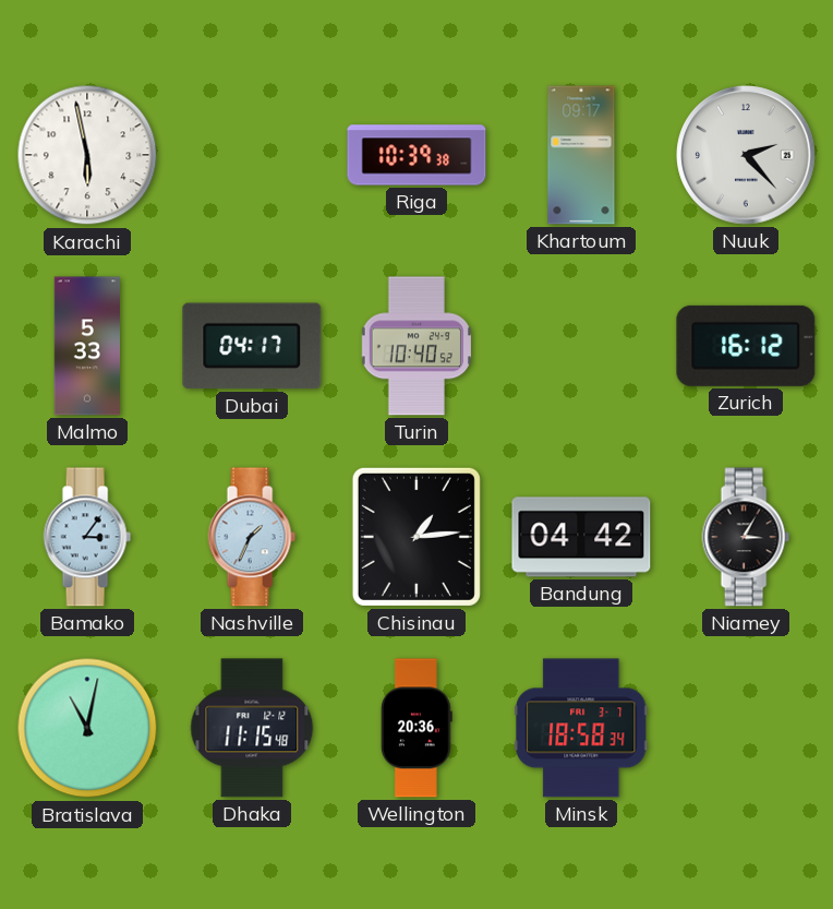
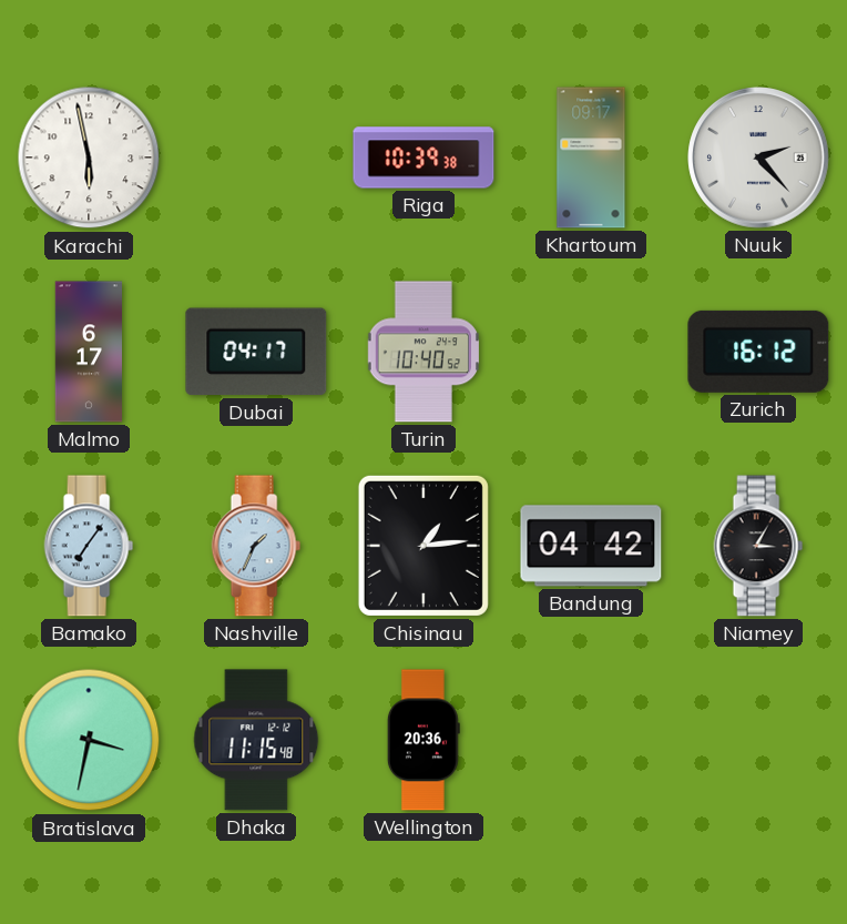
Malmo: 5:33 -> 6:17
Bamako: 3:06 -> 7:06
Bratislava: 11:02 -> 3:32
Minsk: 18:58 -> none
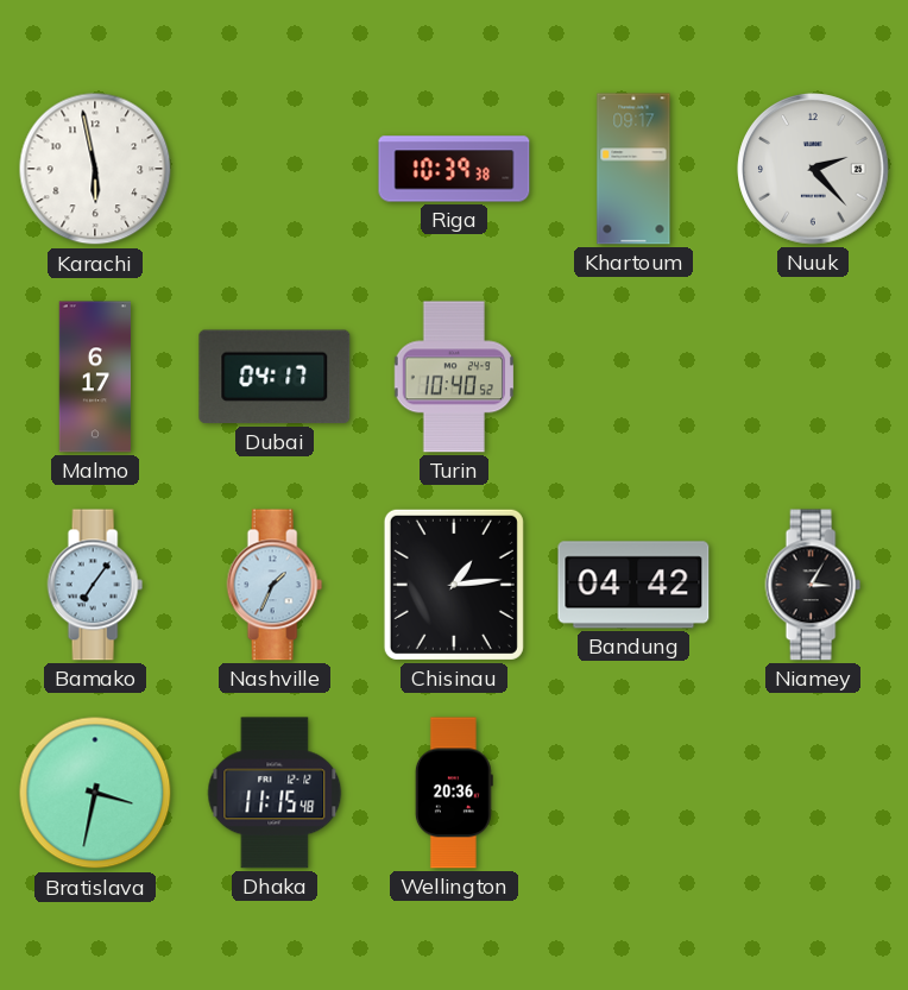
Zurich: 16:12 -> none
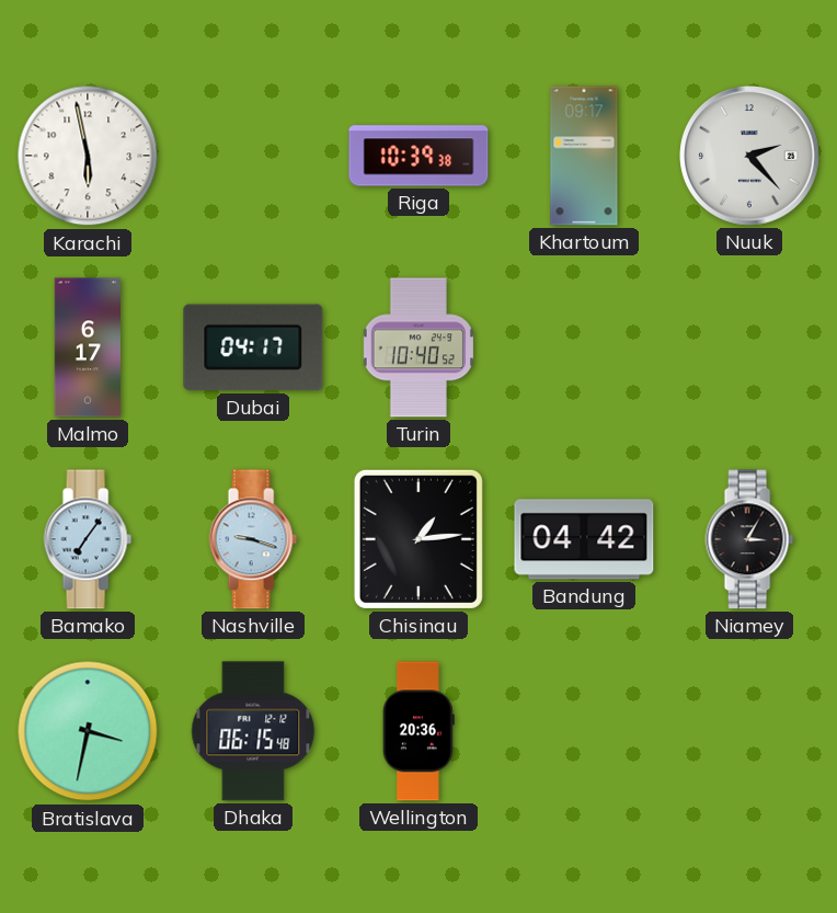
Nashville: 1:34 -> 9:18
Dhaka: 11:15 -> 06:15
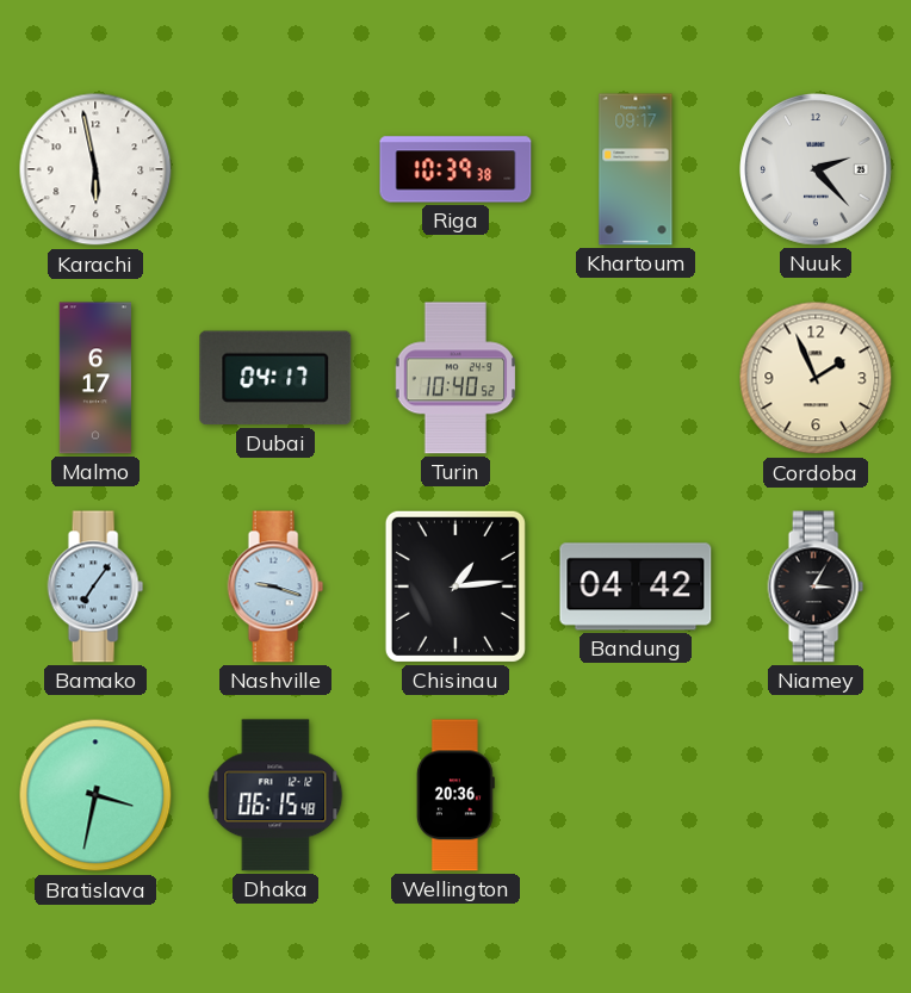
Cordoba: none -> 1:56
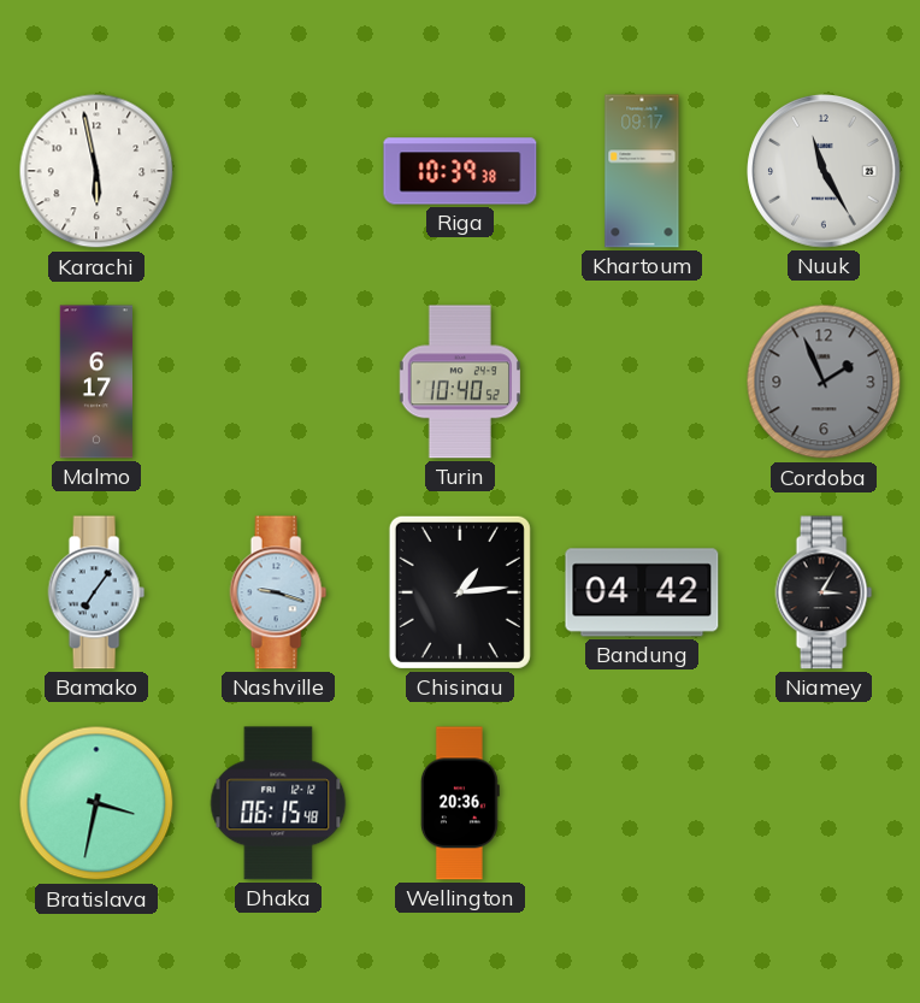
Nuuk: 2:23 -> 11:25
Dubai: 04:17 -> none
Cordoba dial: cream -> grey
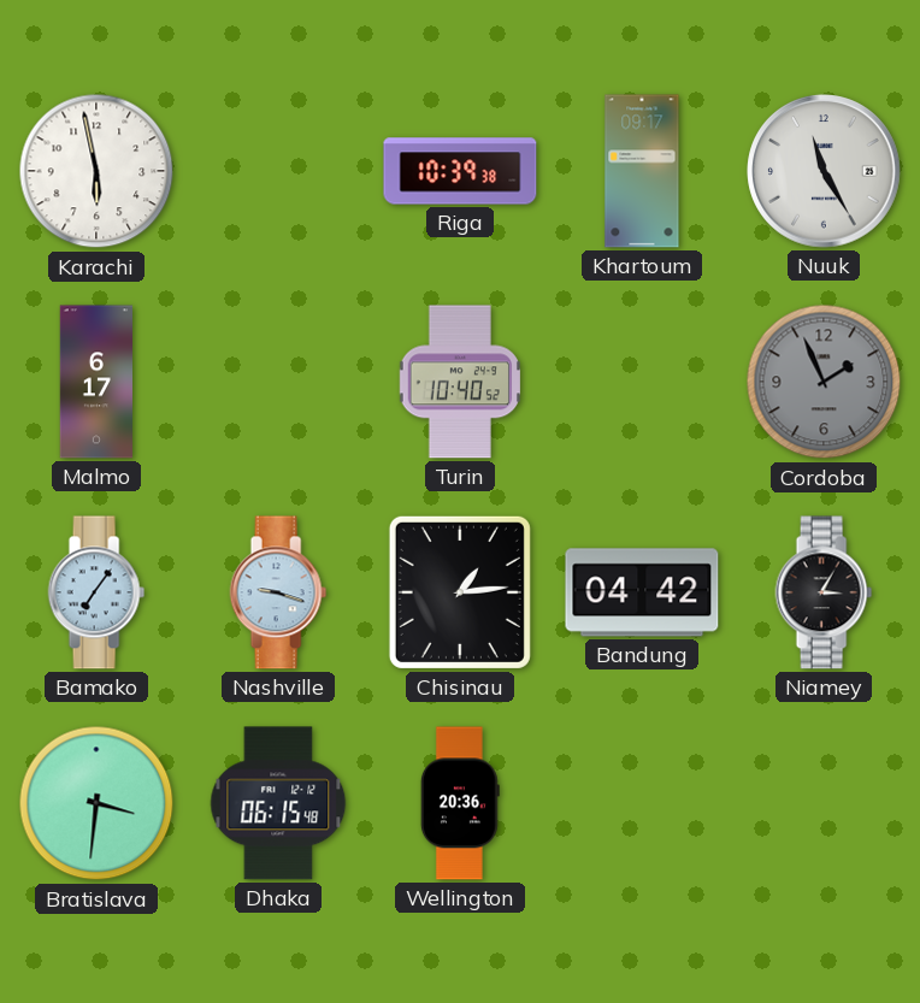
Bratislava: 3:32 -> 3:31
